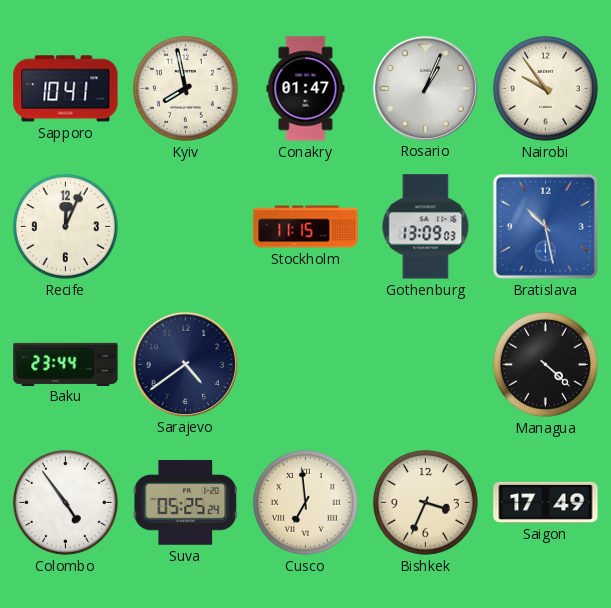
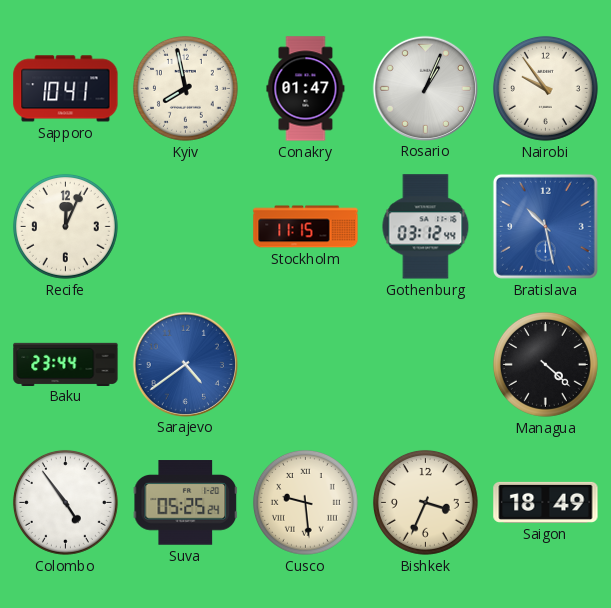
Gothenburg: 13:09 -> 03:12
Sarajevo dial: navy -> blue
Cusco: 6:59 -> 9:29
Saigon: 17:49 -> 18:49
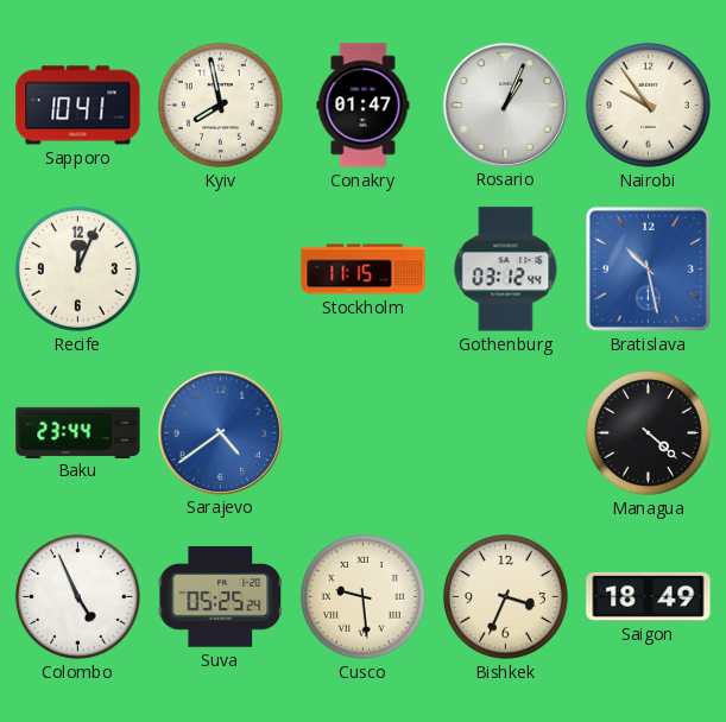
Colombo: 4:54 -> 4:56
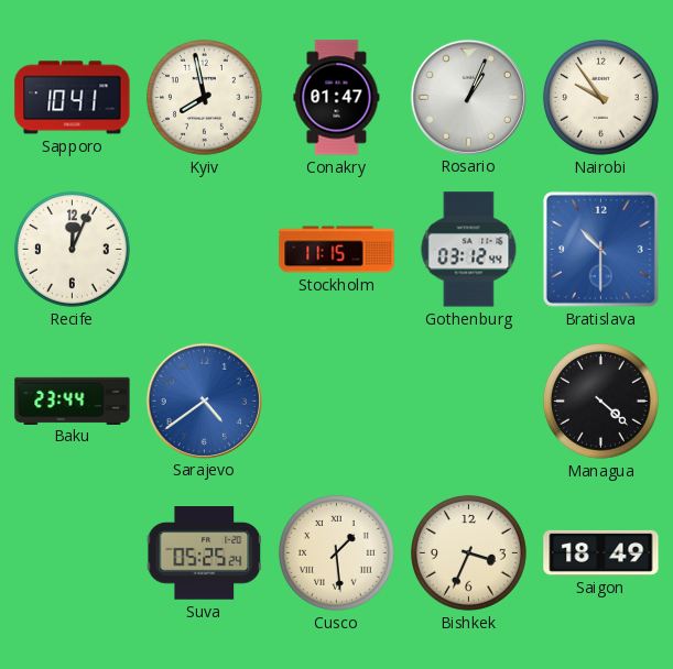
Bratislava: 10:28 -> 10:30
Colombo: 4:56 -> none
Cusco: 9:29 -> 1:29
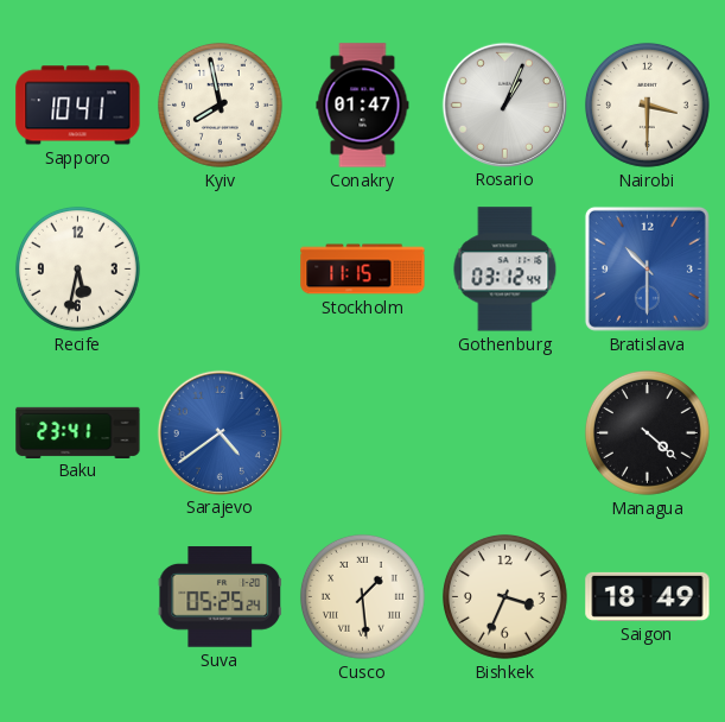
Nairobi: 9:54 -> 3:30
Recife: 12:04 -> 5:32
Baku: 23:44 -> 23:41
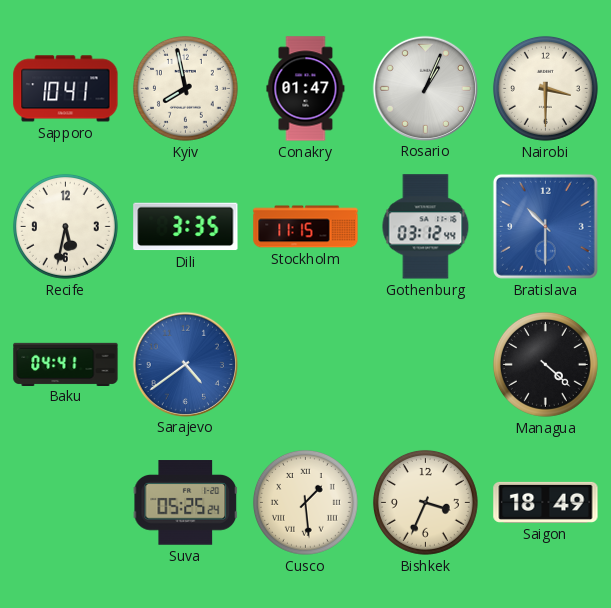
Dili: none -> 3:35
Baku: 23:41 -> 04:41
